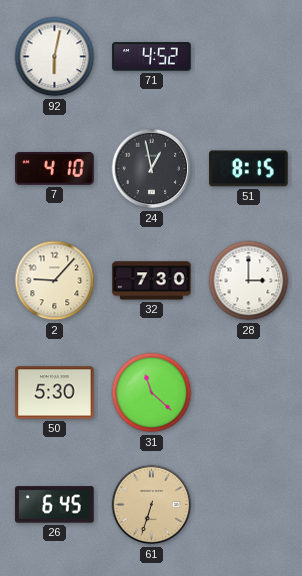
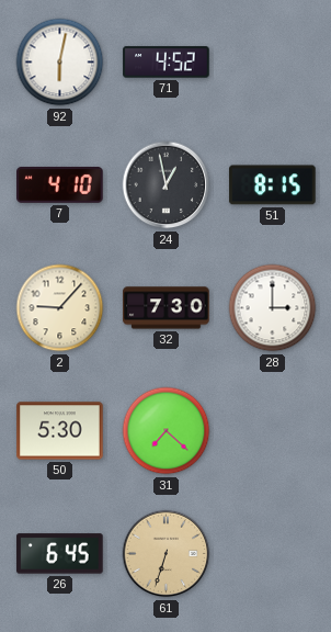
31: 11:22 -> 7:22
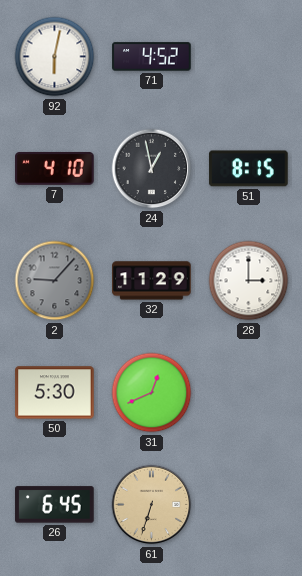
2 dial: cream -> grey
32: 7:30 -> 11:29
31: 7:22 -> 12:41
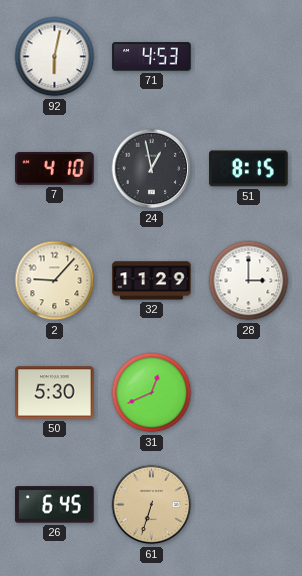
71: 4:52 -> 4:53
2 dial: grey -> cream
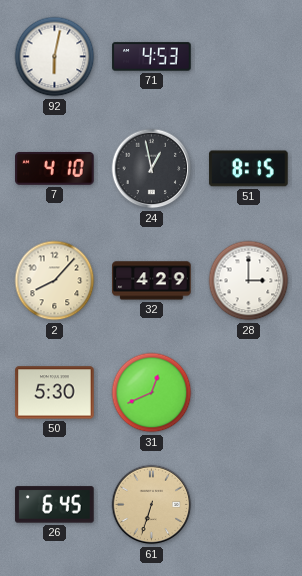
2: 9:07 -> 8:07
32: 11:29 -> 4:29
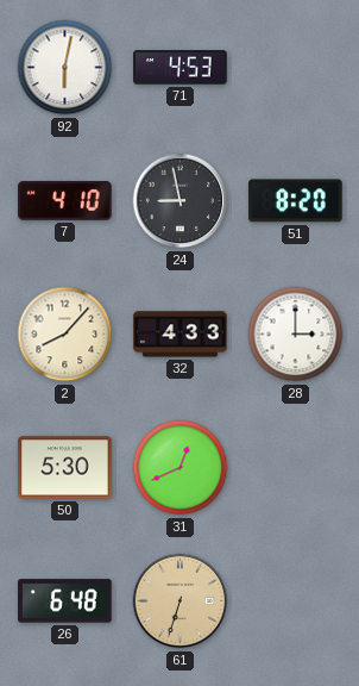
24: 12:58 -> 8:58
51: 8:15 -> 8:20
32: 4:29 -> 4:33
26: 6:45 -> 6:48
